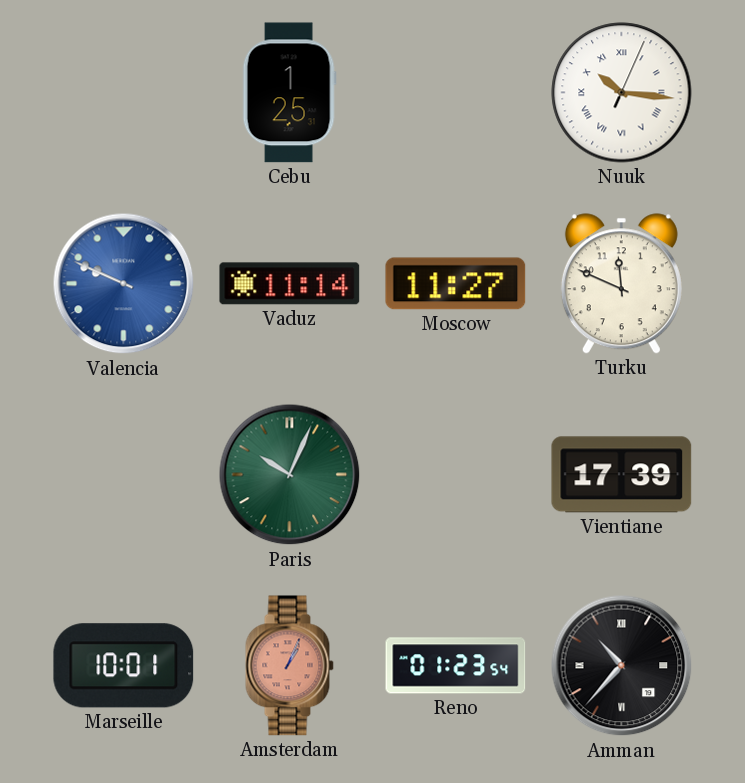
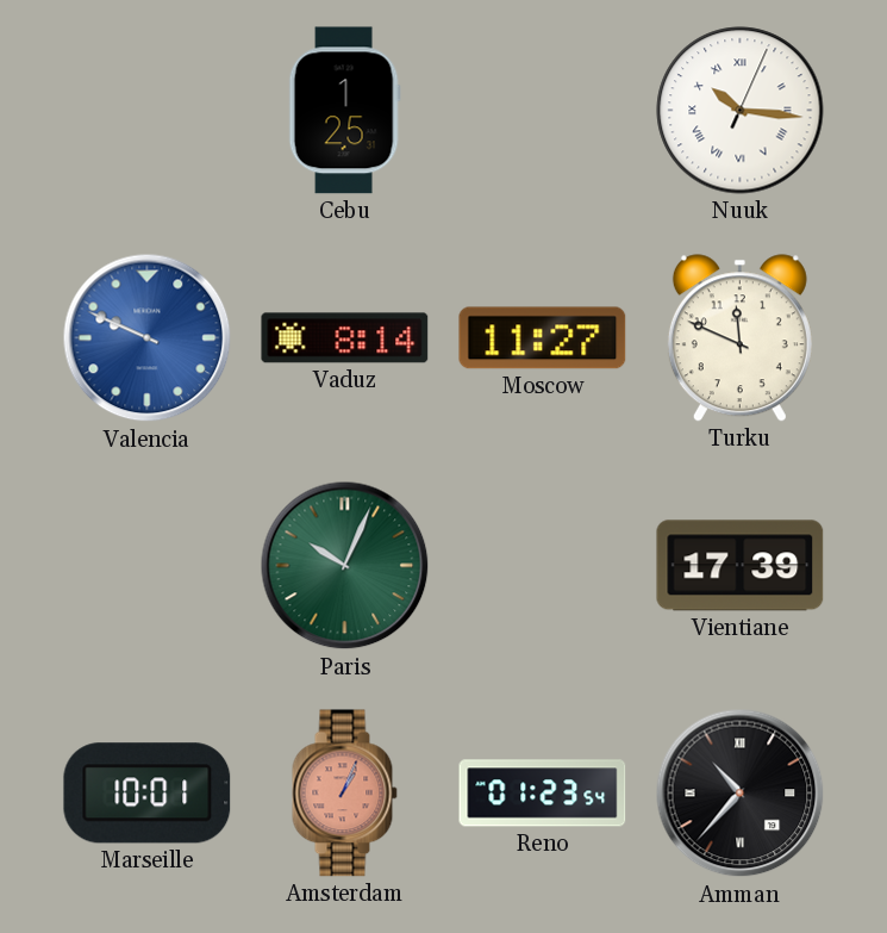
Vaduz: 11:14 -> 8:14
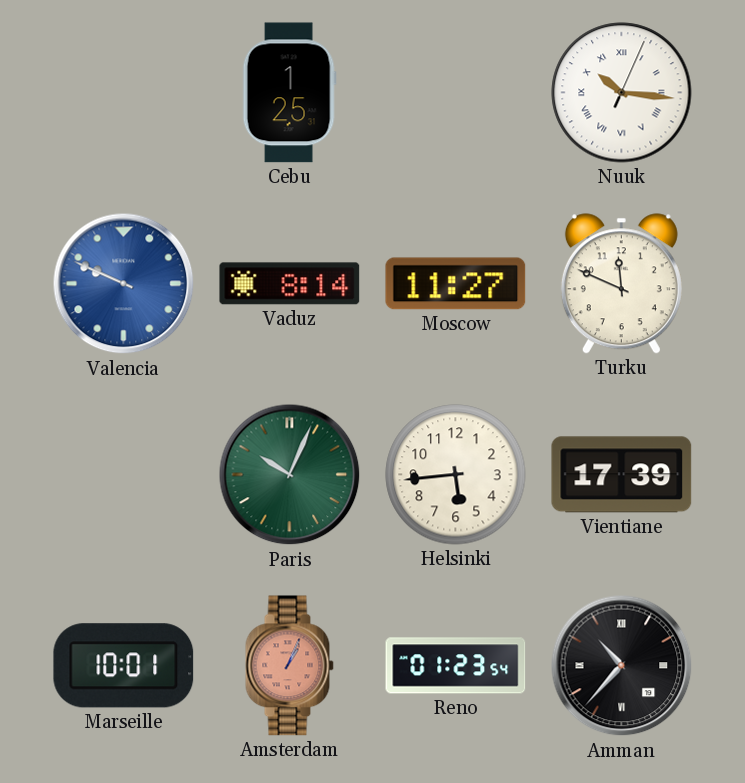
Helsinki: none -> 5:44
